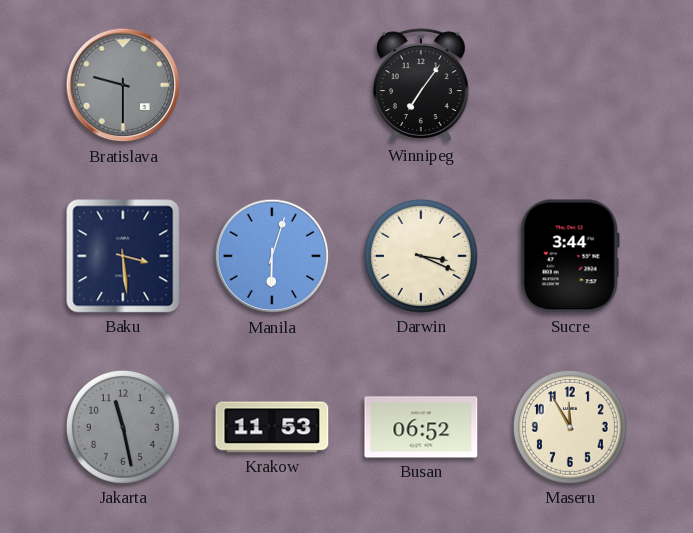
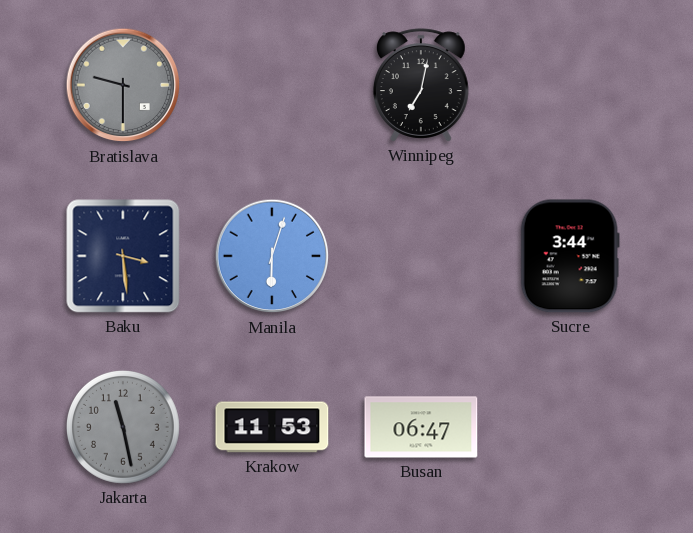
Winnipeg: 7:06 -> 7:02
Darwin: 3:19 -> none
Busan: 06:52 -> 06:47
Maseru: 11:55 -> none
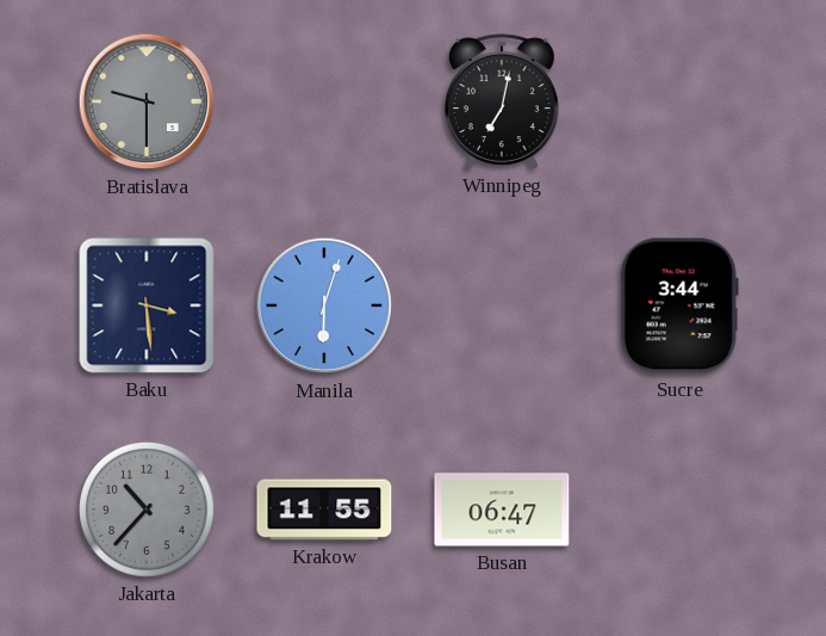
Jakarta: 11:28 -> 10:37
Krakow: 11:53 -> 11:55
